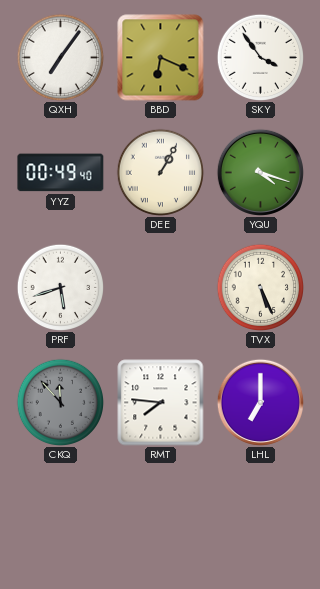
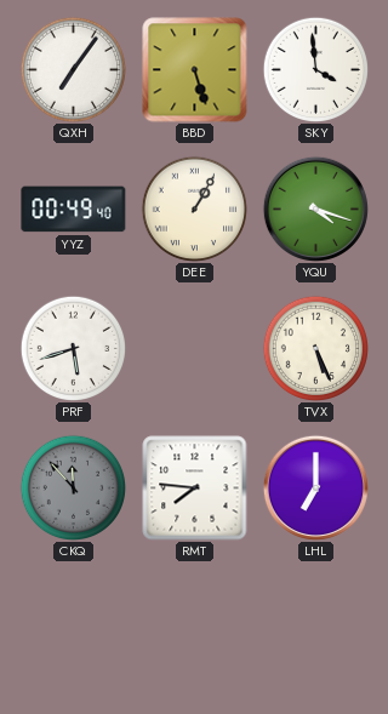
BBD: 6:19 -> 5:27
SKY: 3:54 -> 3:59
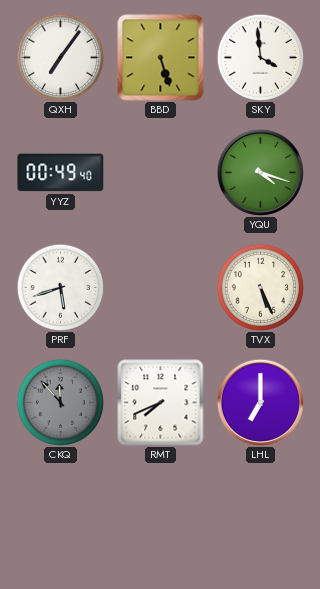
DEE: 1:05 -> none
RMT: 7:46 -> 7:41
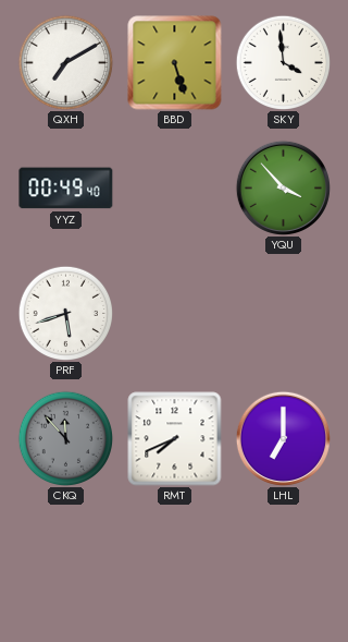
QXH: 7:06 -> 7:10
YQU: 4:18 -> 3:53
TVX: 5:26 -> none
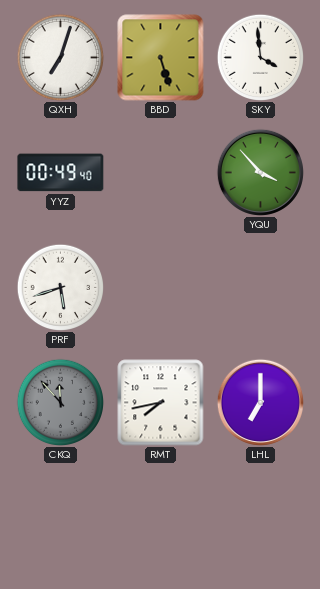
QXH: 7:10 -> 7:03
RMT: 7:41 -> 7:43
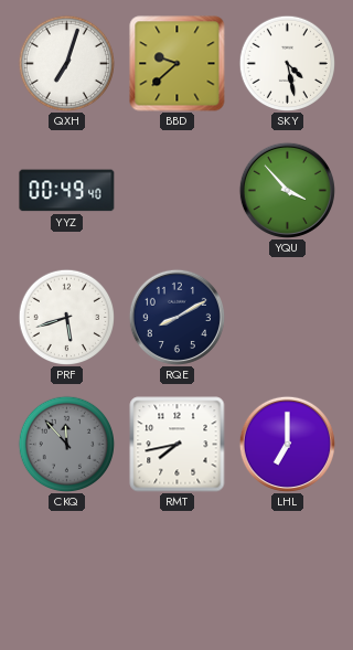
BBD: 5:27 -> 9:38
SKY: 3:59 -> 4:28
RQE: none -> 8:10
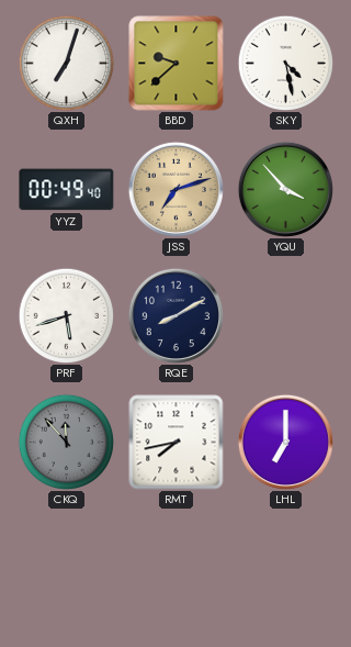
JSS: none -> 7:12
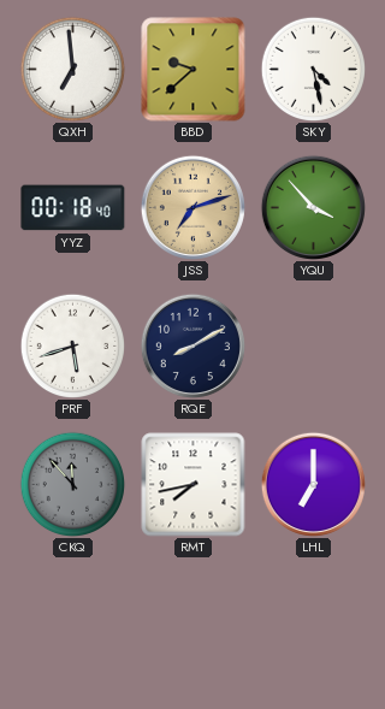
QXH: 7:03 -> 6:59
YYZ: 00:49 -> 00:18
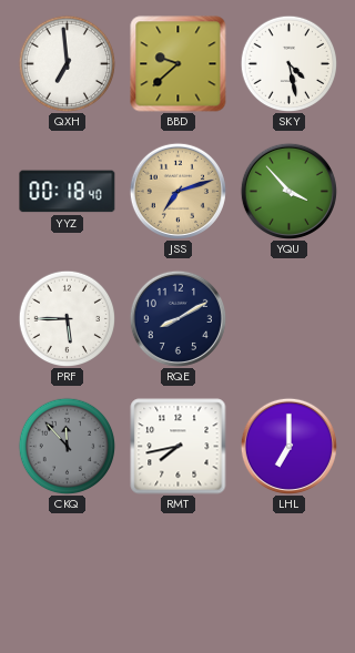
PRF: 5:42 -> 5:45
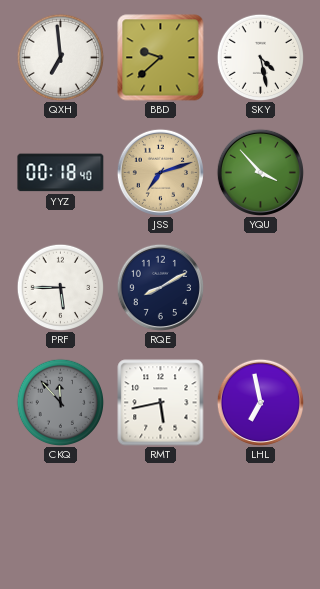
RMT: 7:43 -> 5:43
LHL: 7:00 -> 6:58
